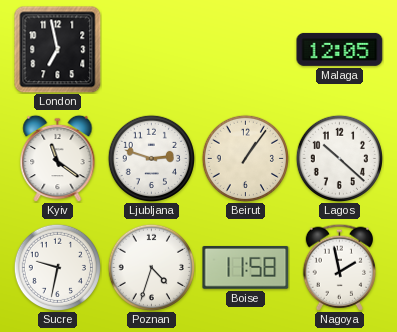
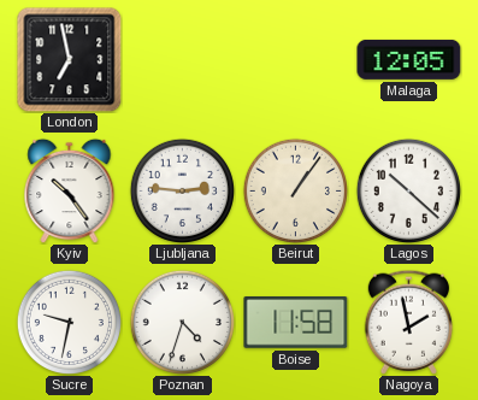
Kyiv: 11:21 -> 10:24
Ljubljana: 2:48 -> 2:46
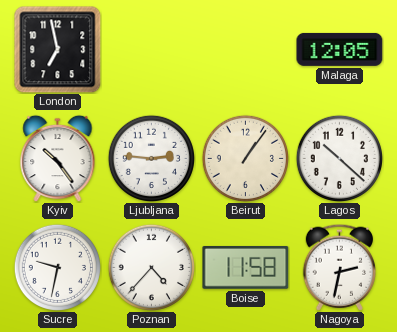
Poznan: 4:33 -> 4:37
Nagoya: 1:58 -> 2:32
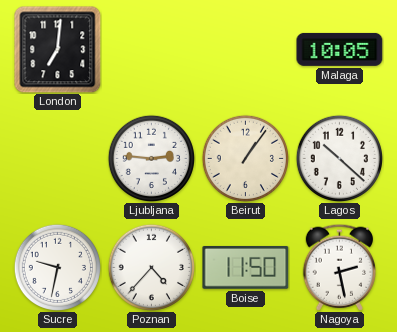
London: 6:58 -> 7:01
Malaga: 12:05 -> 10:05
Kyiv: 10:24 -> none
Boise: 11:58 -> 11:50
Nagoya: 2:32 -> 2:28
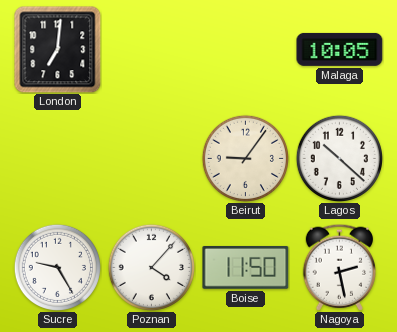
Ljubljana: 2:46 -> none
Beirut: 1:06 -> 9:06
Sucre: 9:32 -> 9:25
Poznan: 4:37 -> 4:07
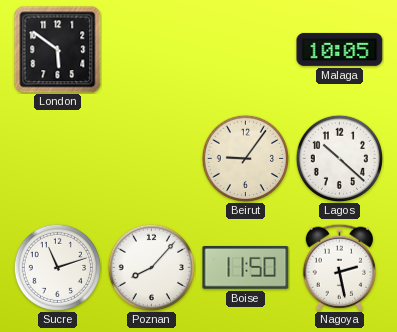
London: 7:01 -> 5:51
Sucre: 9:25 -> 11:12
Poznan: 4:07 -> 8:07
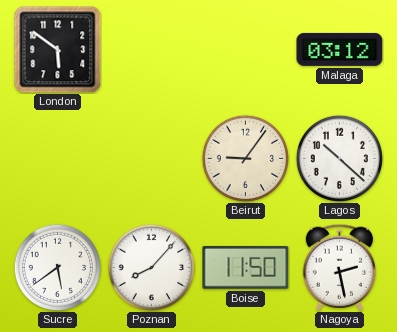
Malaga: 10:05 -> 03:12
Sucre: 11:12 -> 5:39
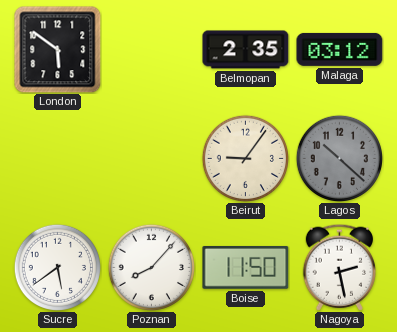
Belmopan: none -> 2:35
Lagos dial: white -> grey
